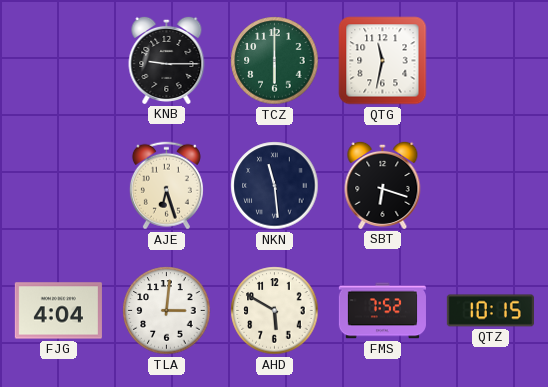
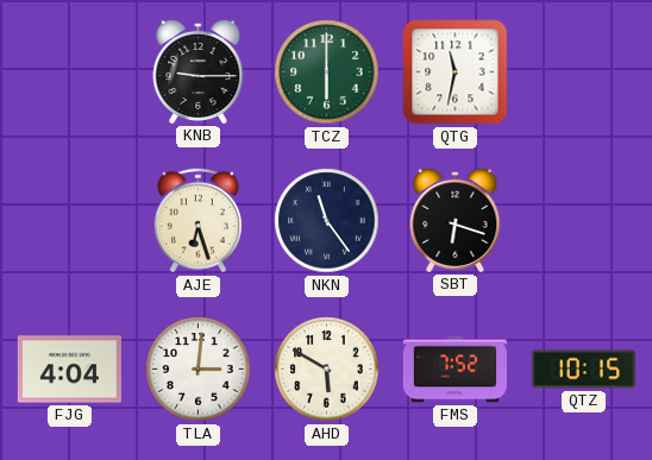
NKN: 11:29 -> 11:24
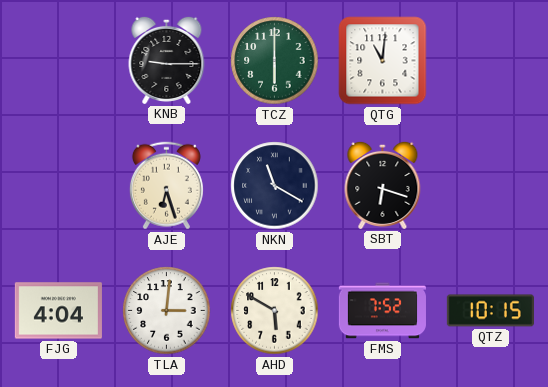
QTG: 11:32 -> 11:01
NKN: 11:24 -> 11:20
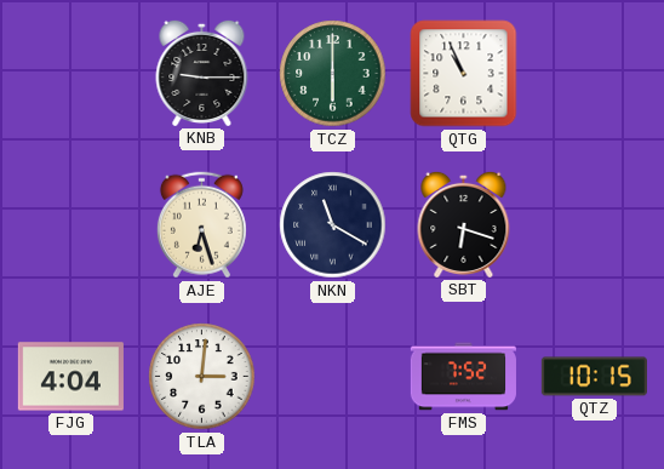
QTG: 11:01 -> 10:56
AHD: 5:50 -> none
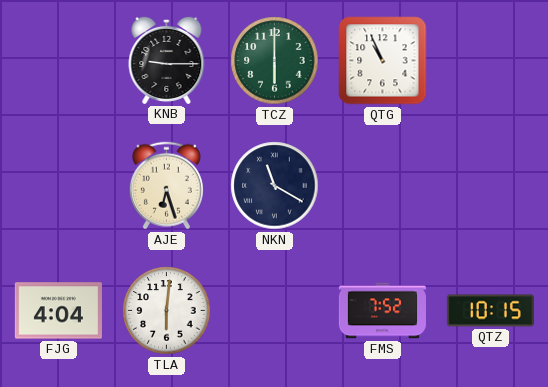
SBT: 6:18 -> none
TLA: 3:01 -> 6:01
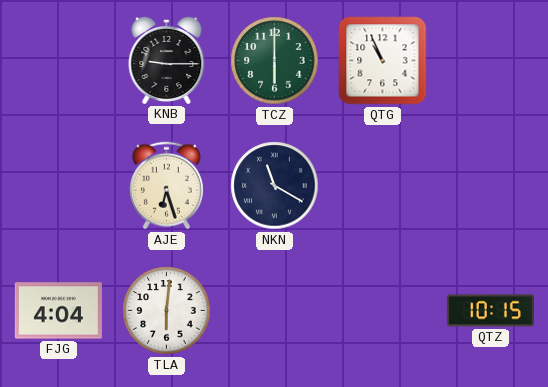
FMS: 7:52 -> none
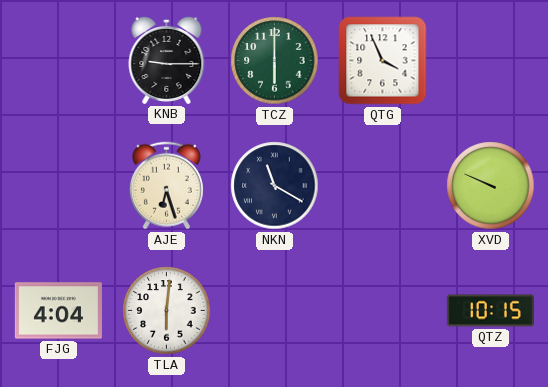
QTG: 10:56 -> 3:56
XVD: none -> 9:49
